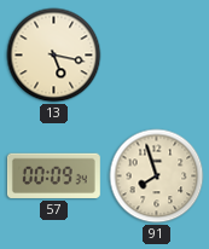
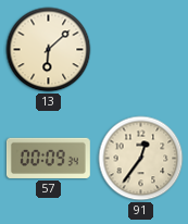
13: 5:17 -> 6:08
91: 7:57 -> 12:36
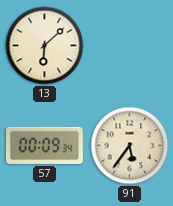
91: 12:36 -> 5:36
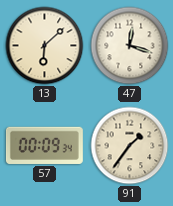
47: none -> 12:18
91: 5:36 -> 1:36
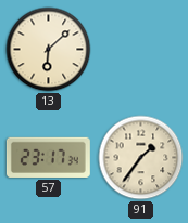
47: 12:18 -> none
57: 00:09 -> 23:17
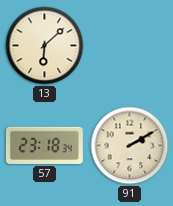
57: 23:17 -> 23:18
91: 1:36 -> 2:10
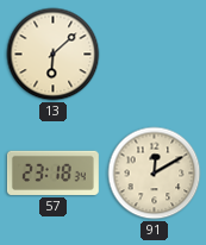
91: 2:10 -> 12:10
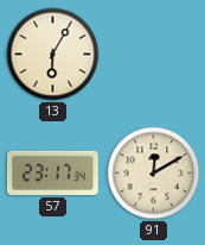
13: 6:08 -> 6:05
57: 23:18 -> 23:17
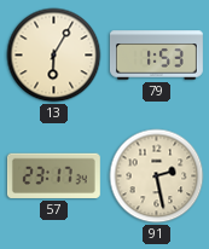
79: none -> 1:53
91: 12:10 -> 2:28
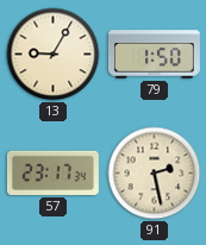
13: 6:05 -> 9:05
79: 1:53 -> 1:50
